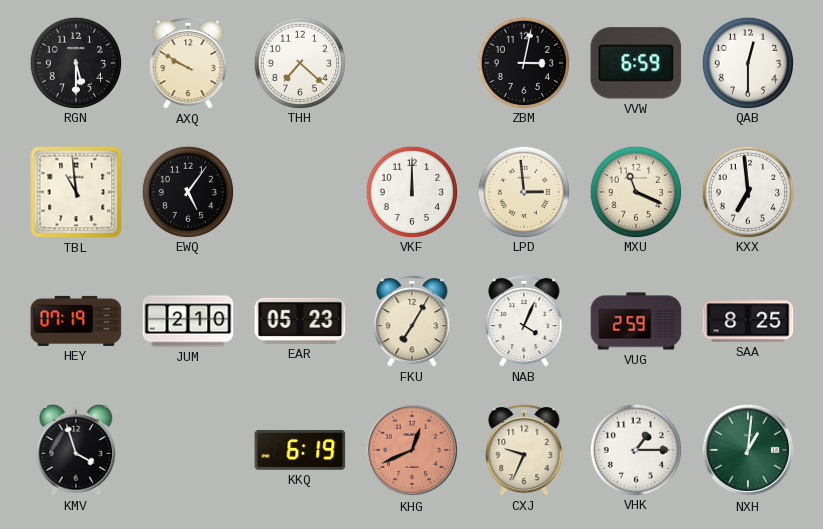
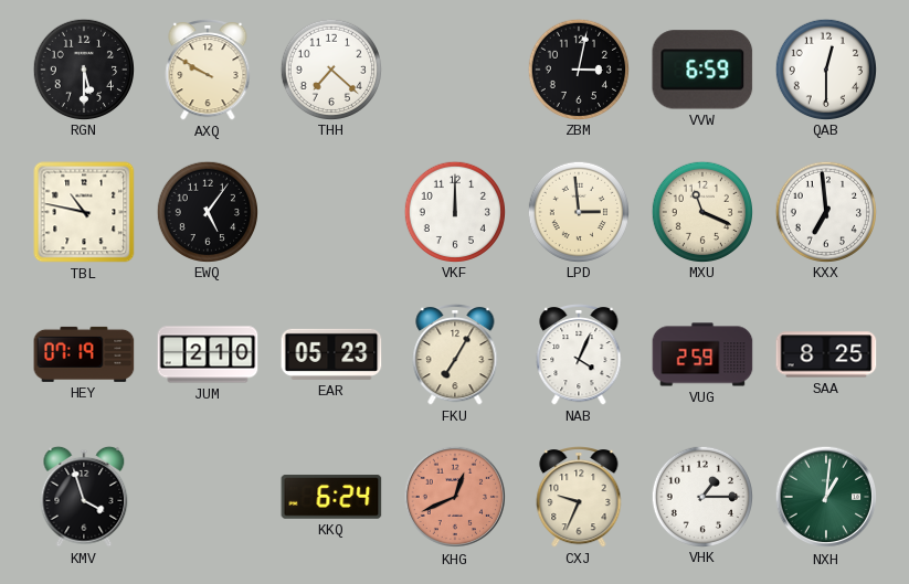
TBL: 10:59 -> 10:47
KKQ: 6:19 -> 6:24
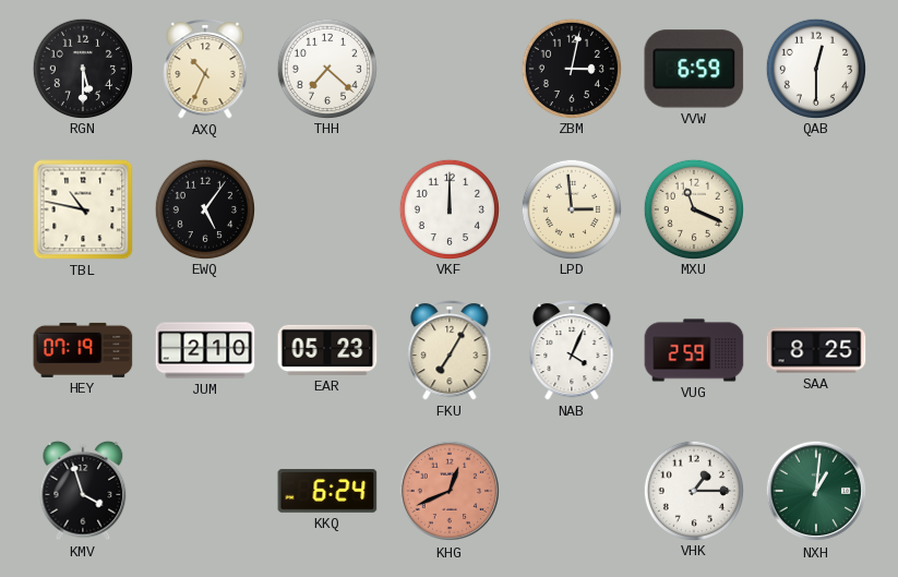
AXQ: 9:50 -> 10:34
KXX: 6:59 -> none
CXJ: 9:34 -> none
